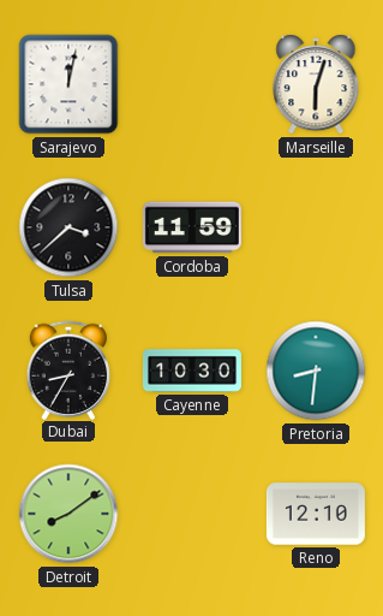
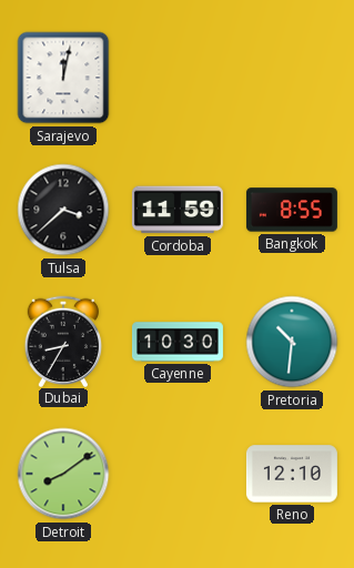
Marseille: 6:03 -> none
Bangkok: none -> 8:55
Pretoria: 8:31 -> 10:31
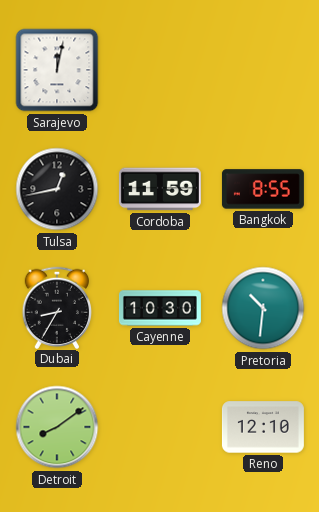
Tulsa: 3:38 -> 12:43
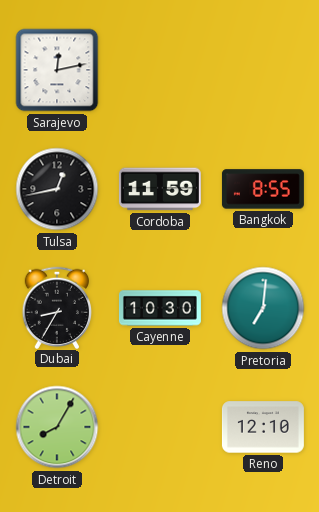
Sarajevo: 12:02 -> 12:13
Pretoria: 10:31 -> 7:01
Detroit: 8:09 -> 8:05
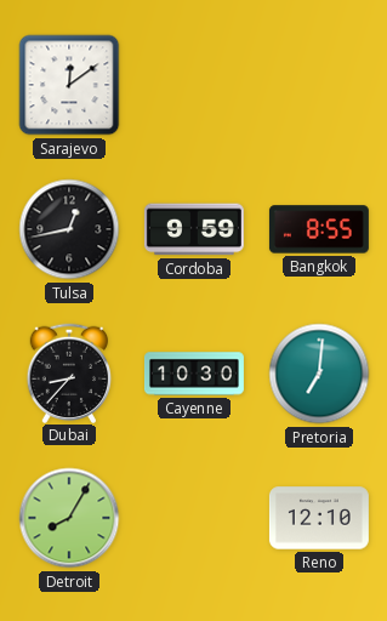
Sarajevo: 12:13 -> 12:09
Cordoba: 11:59 -> 9:59
Dubai: 8:35 -> 8:37
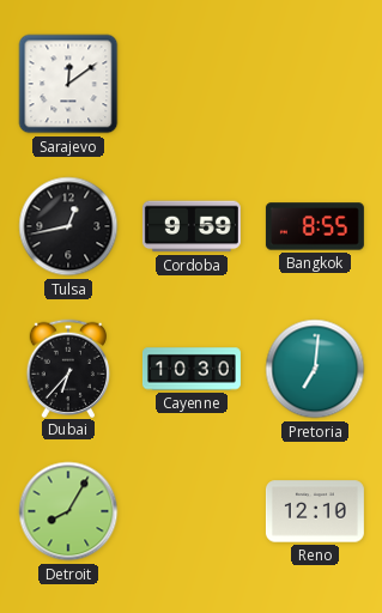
Dubai: 8:37 -> 6:37
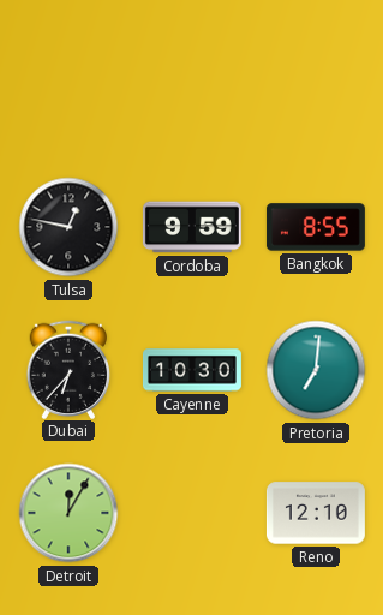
Sarajevo: 12:09 -> none
Tulsa: 12:43 -> 12:47
Detroit: 8:05 -> 12:05
